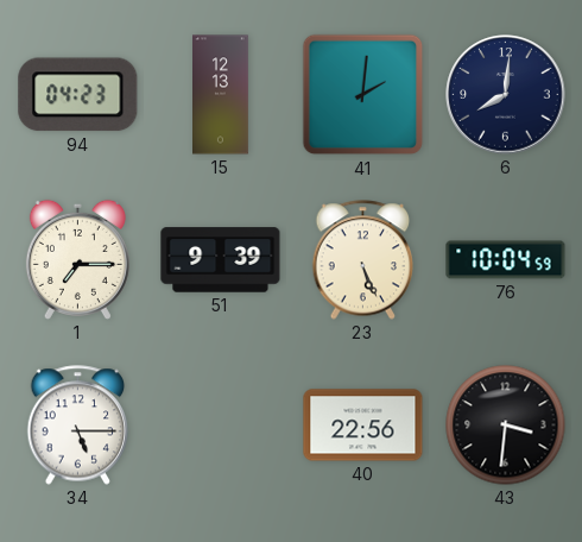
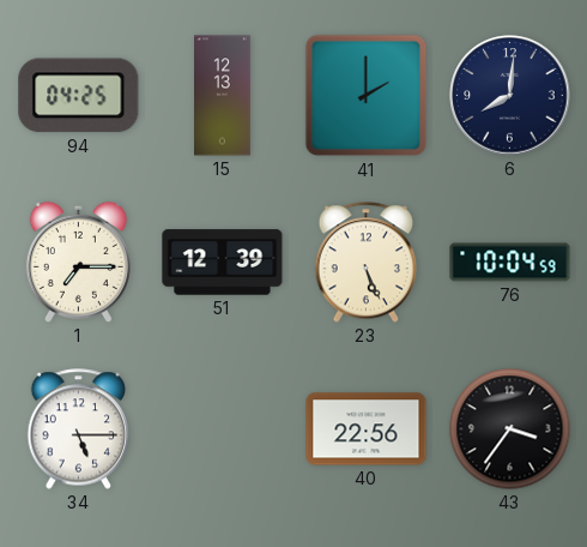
94: 04:23 -> 04:25
41: 2:01 -> 2:00
51: 9:39 -> 12:39
43: 3:31 -> 3:36
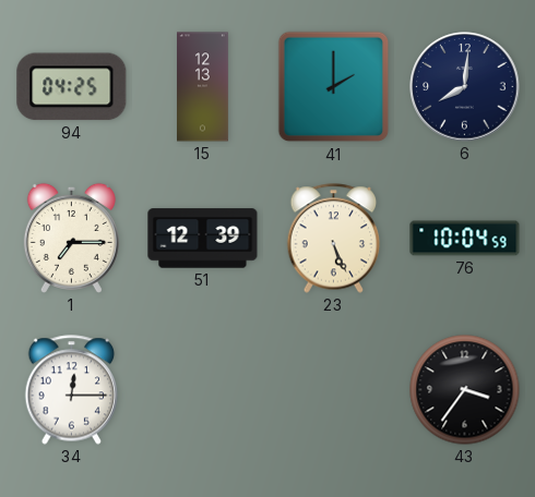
34: 5:15 -> 12:15
40: 22:56 -> none
